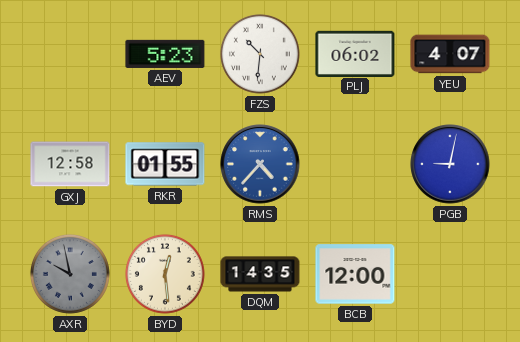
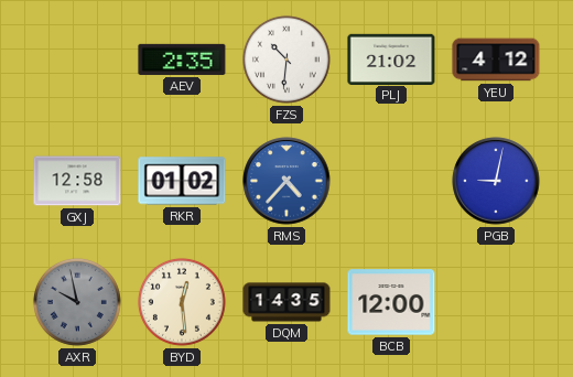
AEV: 5:23 -> 2:35
PLJ: 06:02 -> 21:02
YEU: 4:07 -> 4:12
RKR: 01:55 -> 01:02
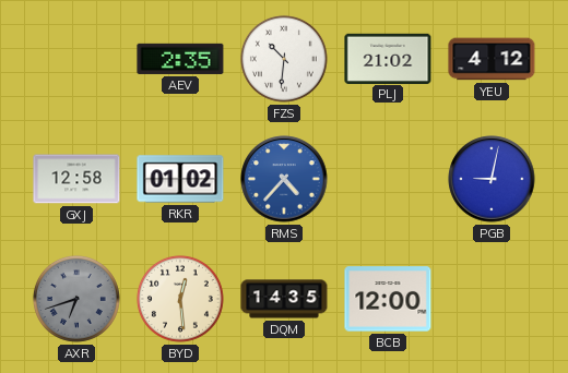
AXR: 9:58 -> 6:42
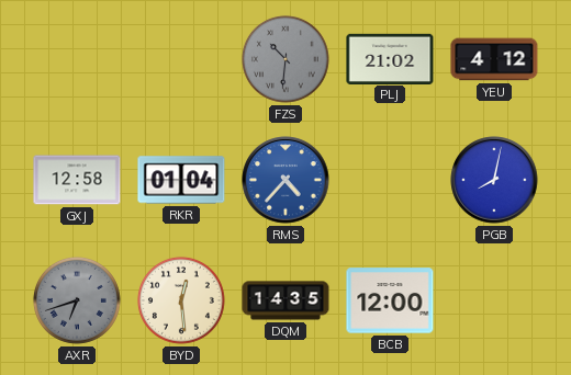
AEV: 2:35 -> none
FZS dial: white -> grey
RKR: 01:02 -> 01:04
PGB: 9:02 -> 8:02
